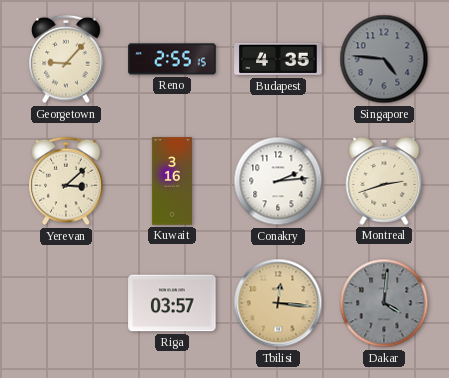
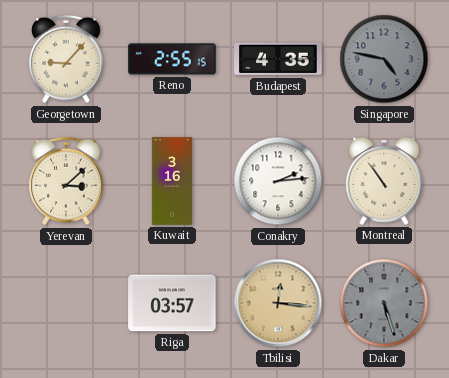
Singapore: 4:46 -> 4:47
Montreal: 2:42 -> 10:54
Dakar: 4:01 -> 5:27
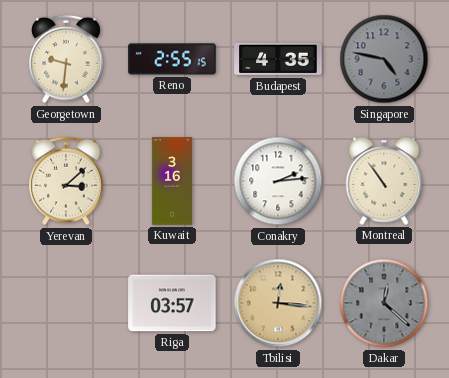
Georgetown: 9:07 -> 9:31
Dakar: 5:27 -> 12:22
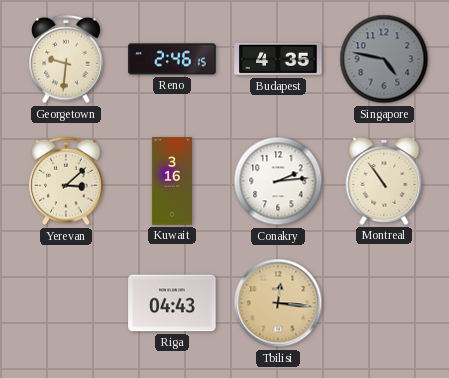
Reno: 2:55 -> 2:46
Riga: 03:57 -> 04:43
Dakar: 12:22 -> none
